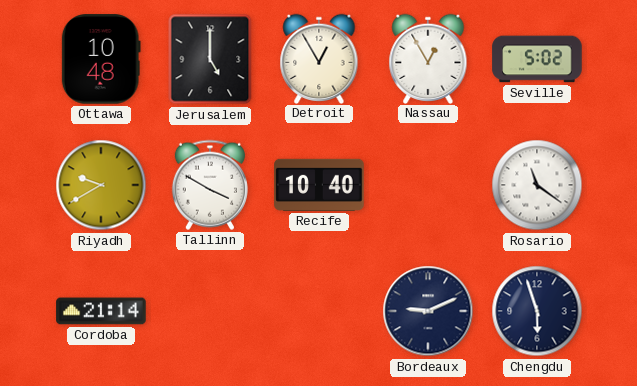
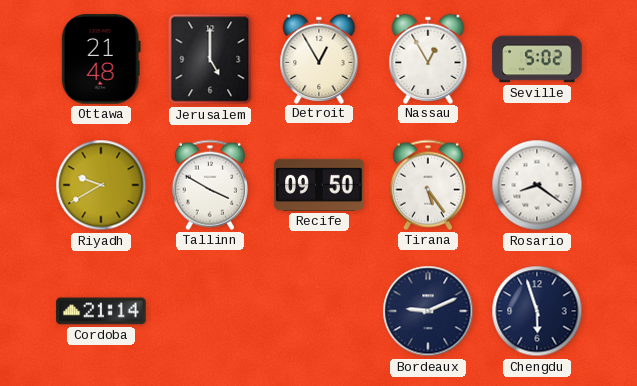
Ottawa: 10:48 -> 21:48
Recife: 10:40 -> 09:50
Tirana: none -> 5:24
Rosario: 11:21 -> 8:21
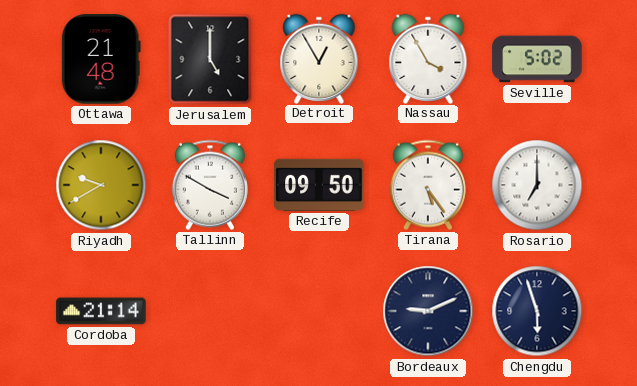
Nassau: 12:55 -> 3:55
Rosario: 8:21 -> 7:00
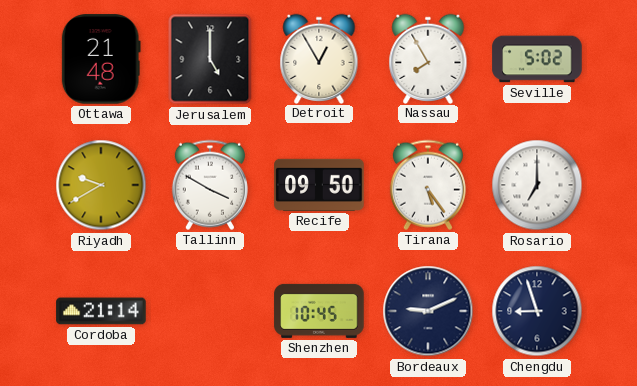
Nassau: 3:55 -> 7:55
Shenzhen: none -> 10:45
Chengdu: 5:57 -> 8:57
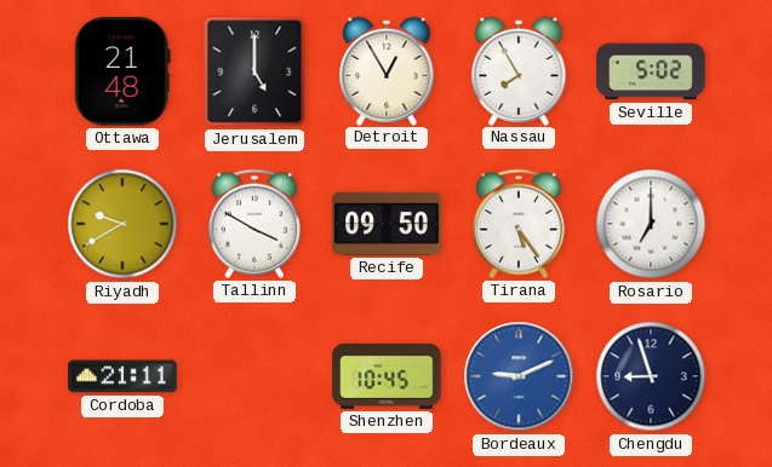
Cordoba: 21:14 -> 21:11
Bordeaux dial: navy -> blue
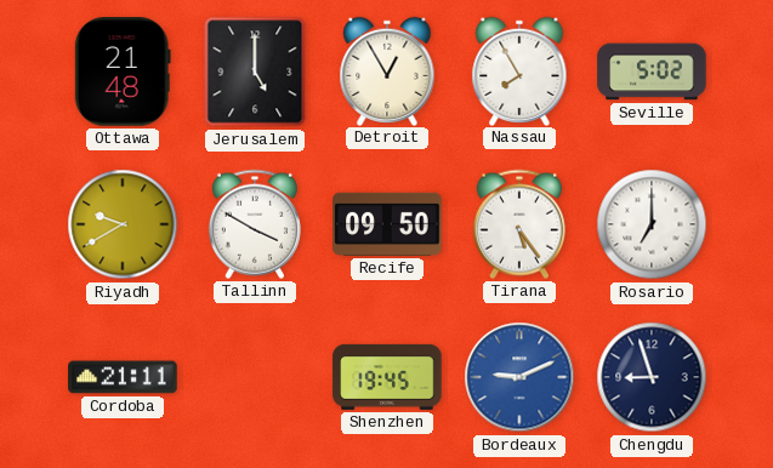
Shenzhen: 10:45 -> 19:45
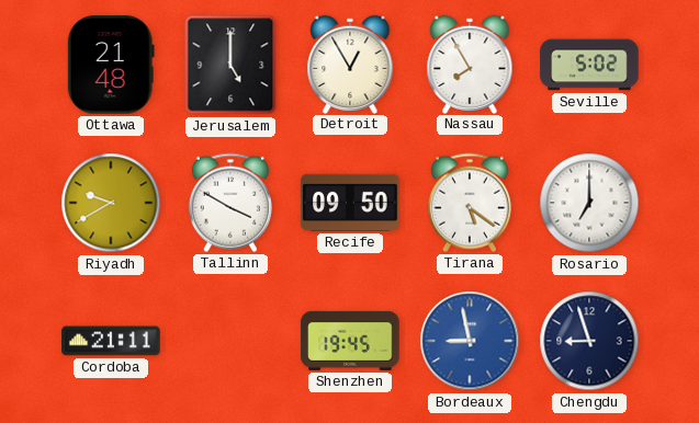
Tirana: 5:24 -> 5:21
Bordeaux: 9:11 -> 8:58
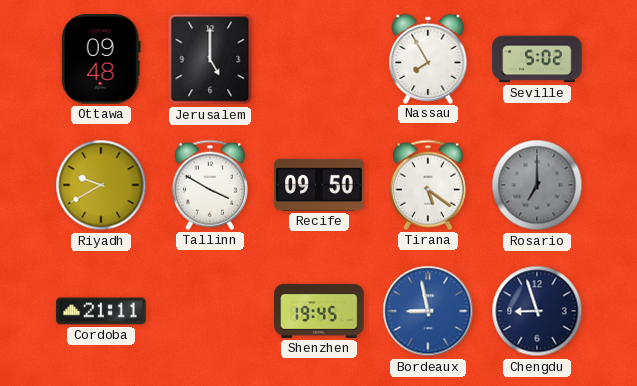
Ottawa: 21:48 -> 09:48
Detroit: 12:55 -> none
Rosario dial: white -> grey
